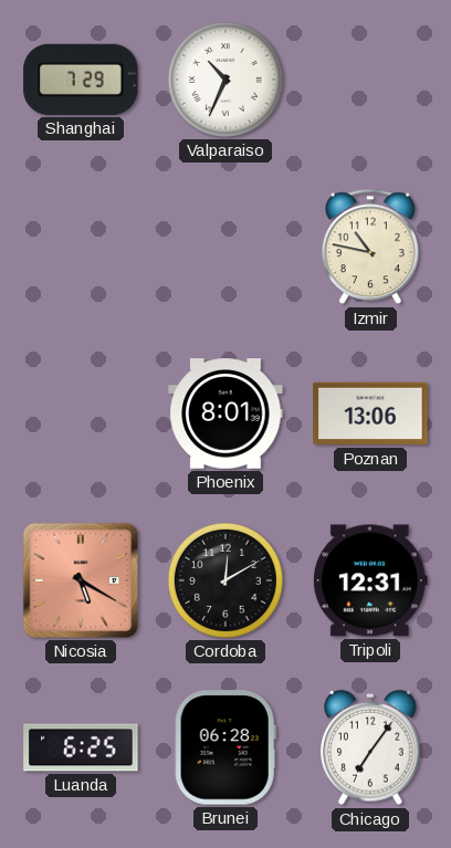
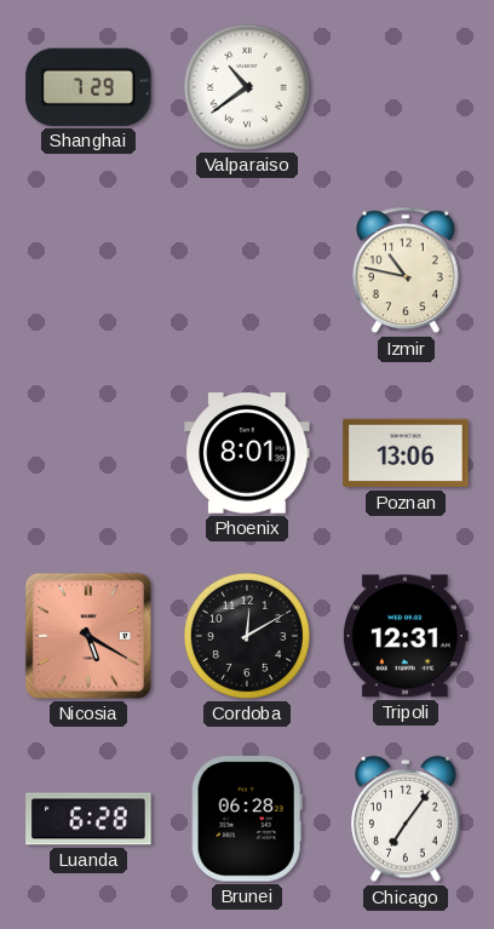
Valparaiso: 10:34 -> 10:39
Luanda: 6:25 -> 6:28
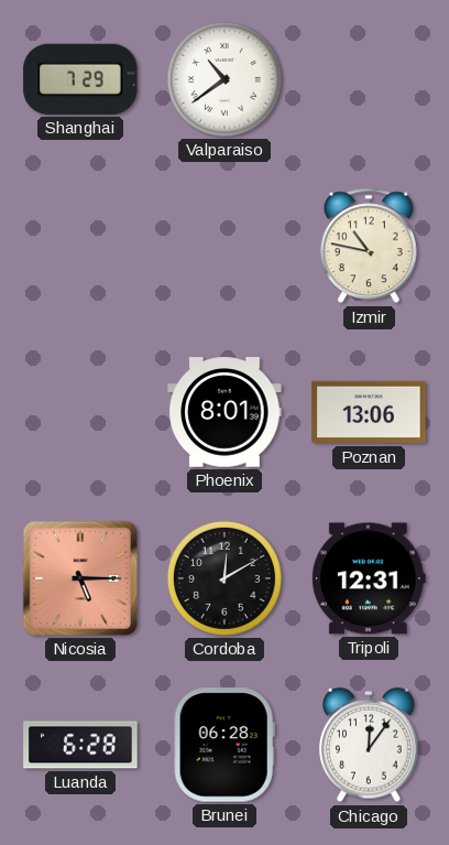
Nicosia: 5:20 -> 5:15
Chicago: 7:06 -> 12:06
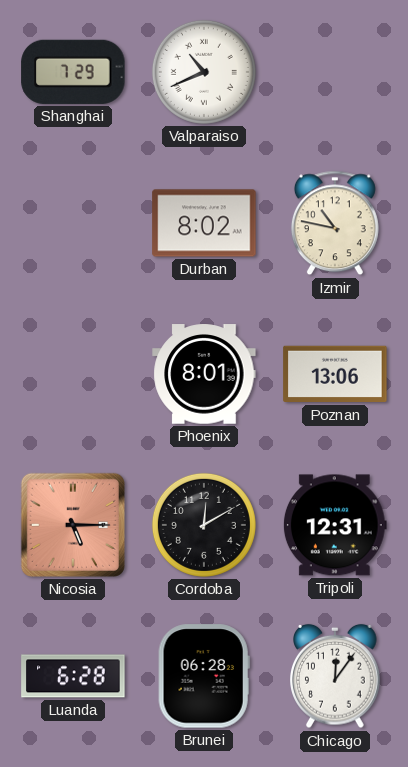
Valparaiso: 10:39 -> 10:41
Durban: none -> 8:02
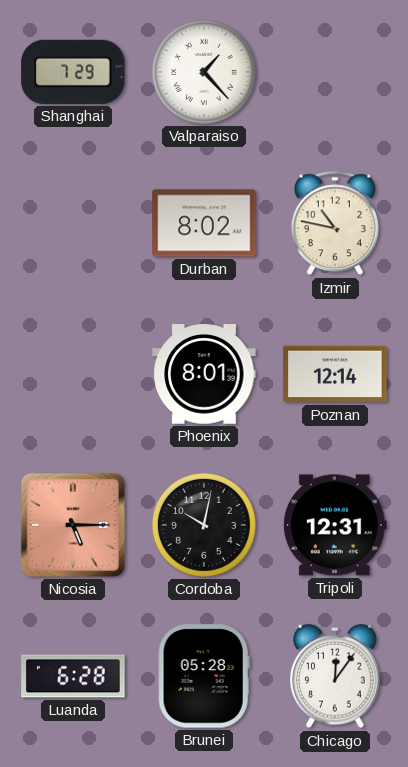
Valparaiso: 10:41 -> 1:23
Poznan: 13:06 -> 12:14
Cordoba: 12:10 -> 10:02
Brunei: 06:28 -> 05:28
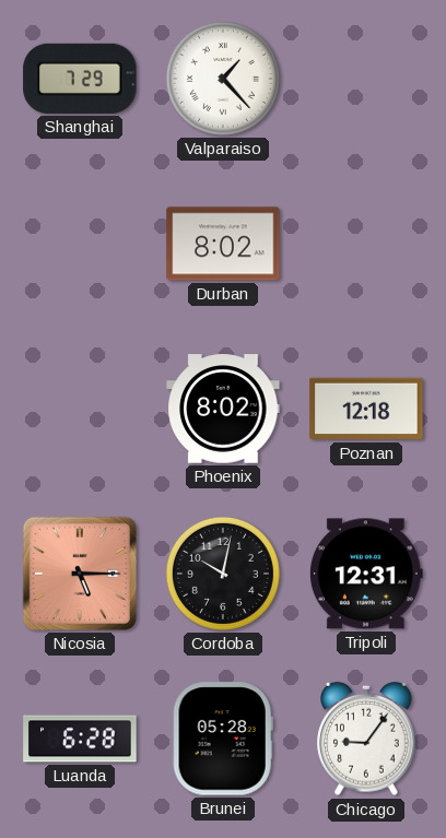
Izmir: 10:47 -> none
Phoenix: 8:01 -> 8:02
Poznan: 12:14 -> 12:18
Chicago: 12:06 -> 9:06
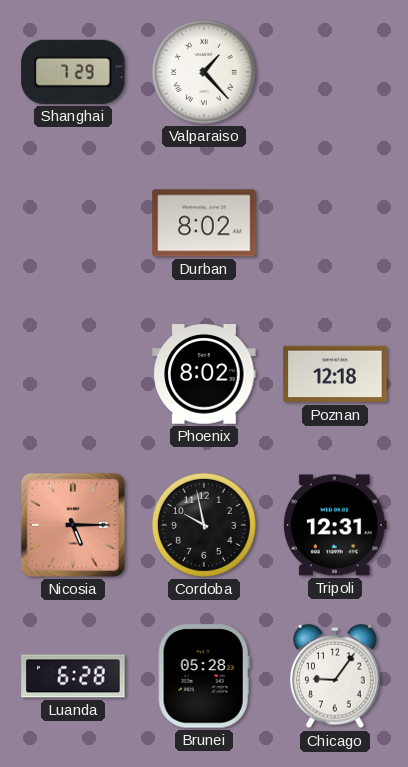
Cordoba: 10:02 -> 9:58
